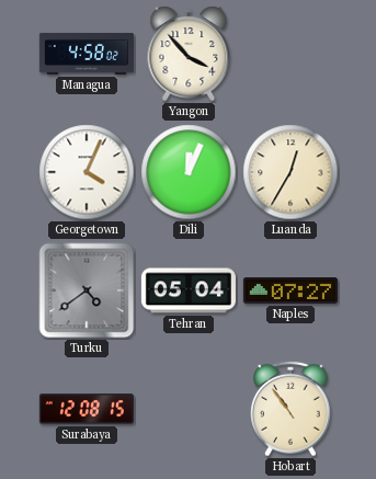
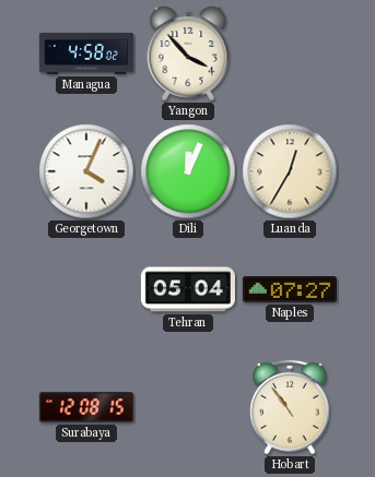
Turku: 4:39 -> none
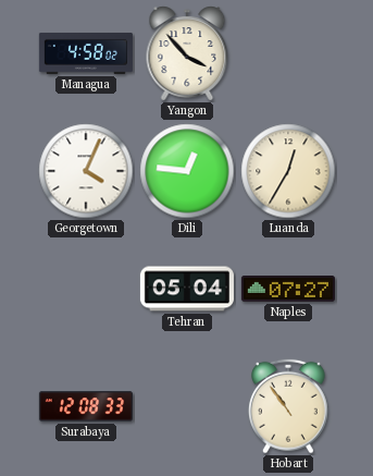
Dili: 12:04 -> 12:46
Surabaya: 12:08:15 -> 12:08:33
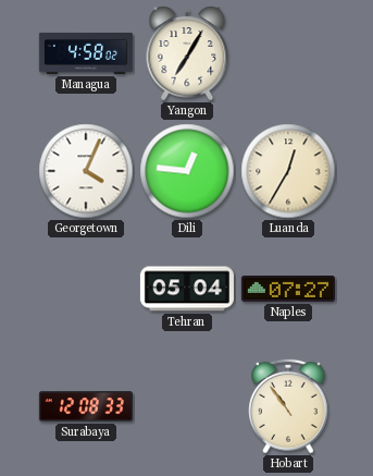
Yangon: 3:53 -> 7:05
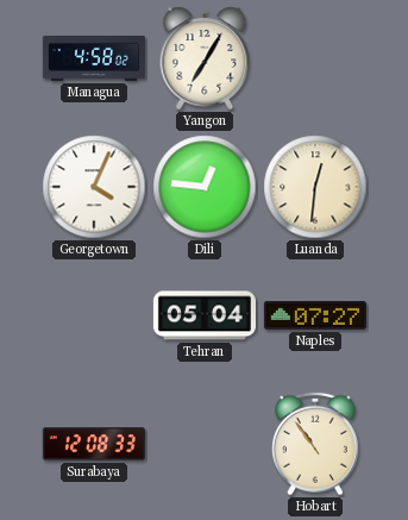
Luanda: 12:35 -> 12:31
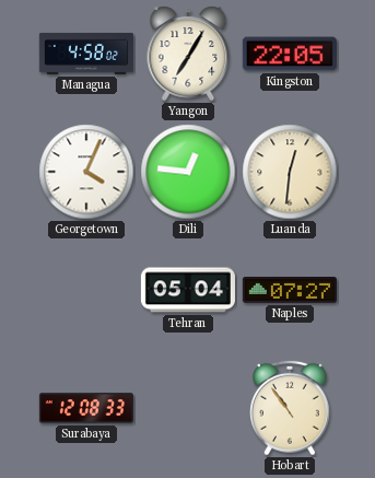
Kingston: none -> 22:05
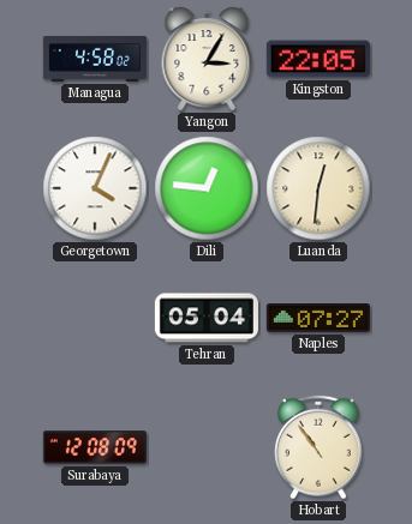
Yangon: 7:05 -> 3:05
Surabaya: 12:08:33 -> 12:08:09
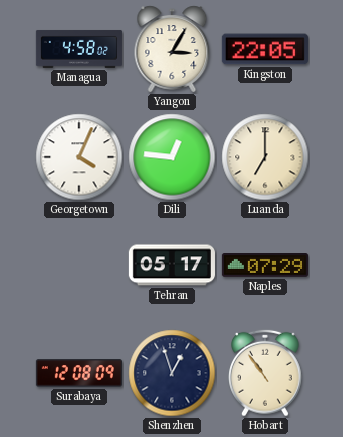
Luanda: 12:31 -> 7:00
Tehran: 05:04 -> 05:17
Naples: 07:27 -> 07:29
Shenzhen: none -> 12:57
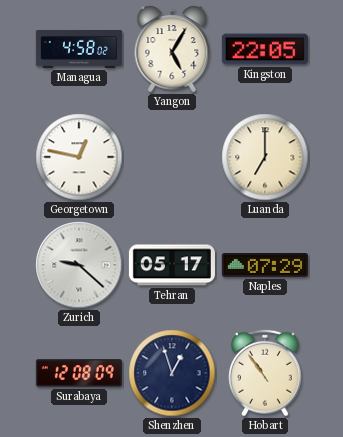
Yangon: 3:05 -> 5:05
Georgetown: 4:04 -> 12:47
Dili: 12:46 -> none
Zurich: none -> 9:22
